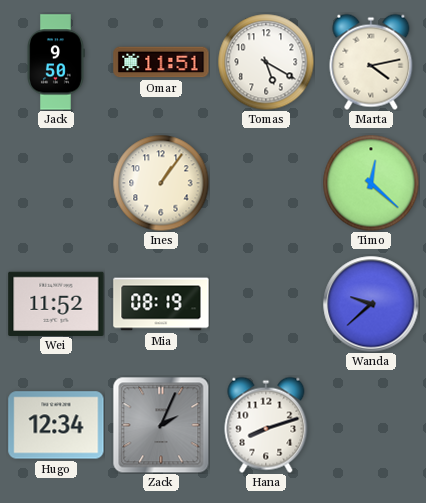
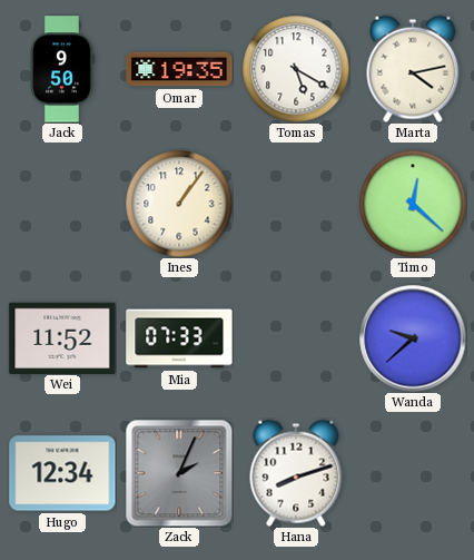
Omar: 11:51 -> 19:35
Mia: 08:19 -> 07:33
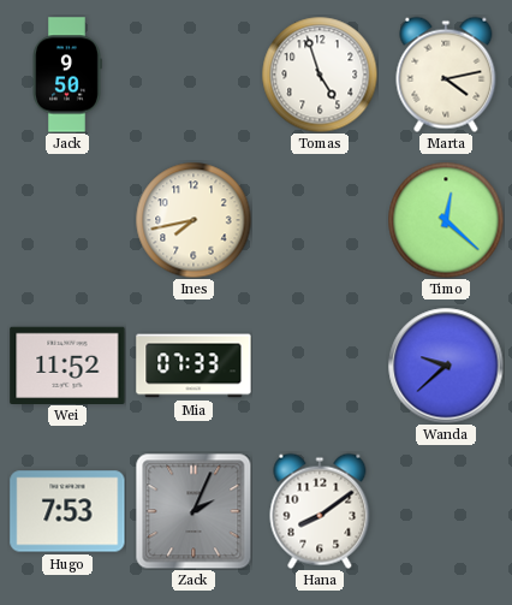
Omar: 19:35 -> none
Tomas: 5:20 -> 4:57
Ines: 1:06 -> 7:43
Hugo: 12:34 -> 7:53
Hana: 8:12 -> 8:09
